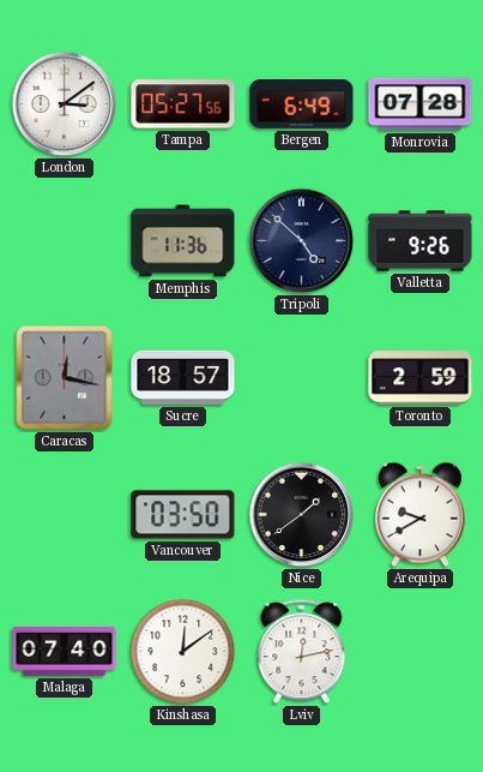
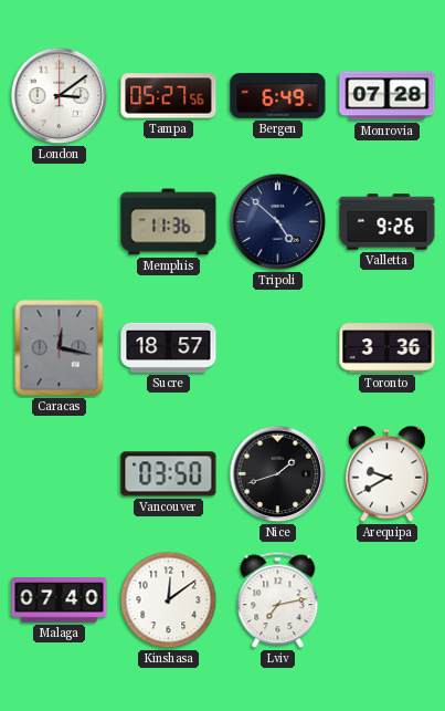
Toronto: 2:59 -> 3:36
Nice: 1:39 -> 1:42
Lviv: 12:13 -> 7:13
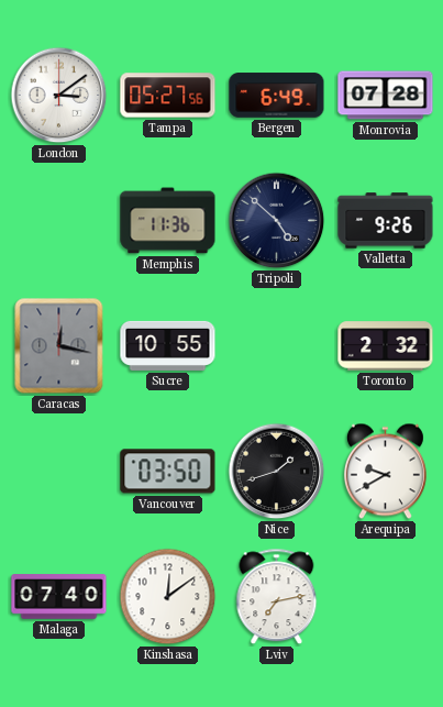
Sucre: 18:57 -> 10:55
Toronto: 3:36 -> 2:32
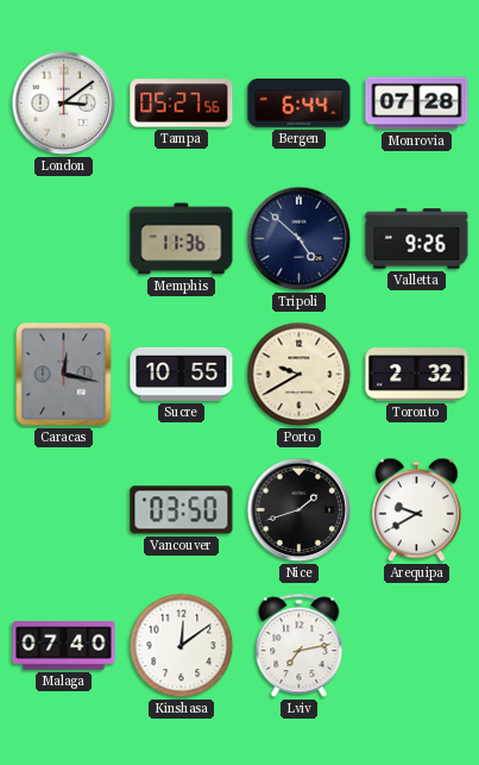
Bergen: 6:49 -> 6:44
Porto: none -> 9:40
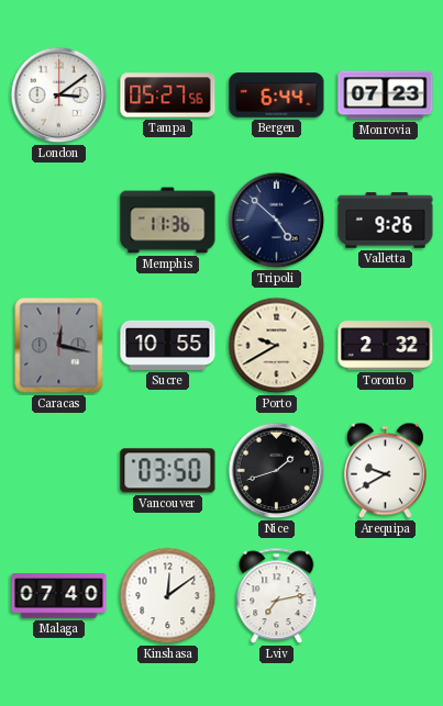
Monrovia: 07:28 -> 07:23
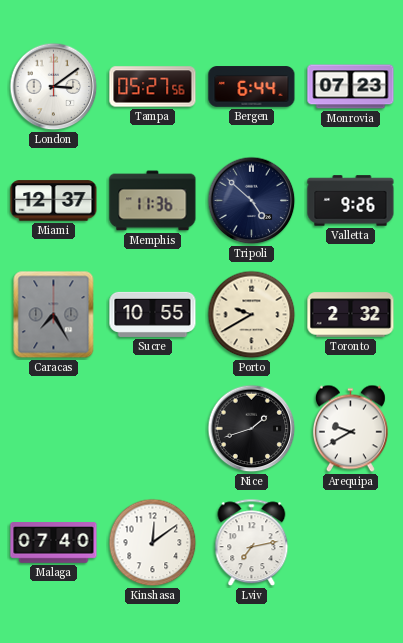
Miami: none -> 12:37
Caracas: 12:17 -> 7:25
Vancouver: 03:50 -> none
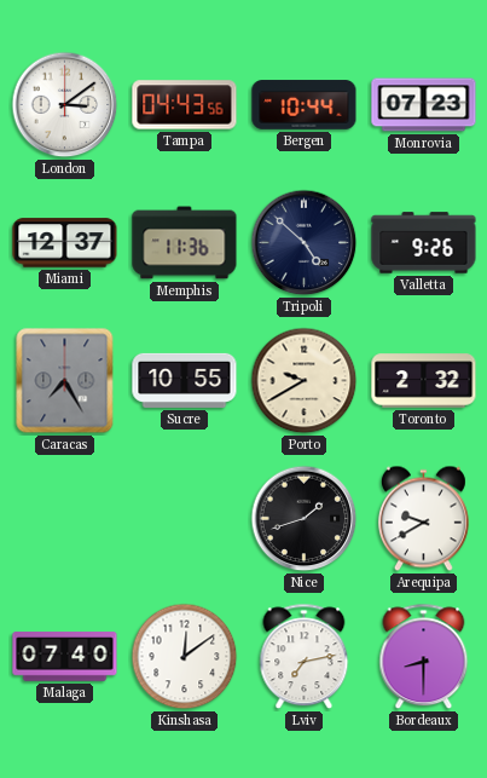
Tampa: 05:27 -> 04:43
Bergen: 6:44 -> 10:44
Bordeaux: none -> 8:30
